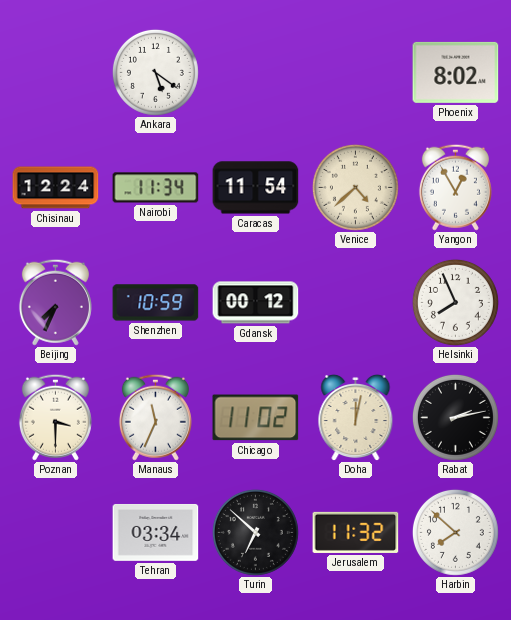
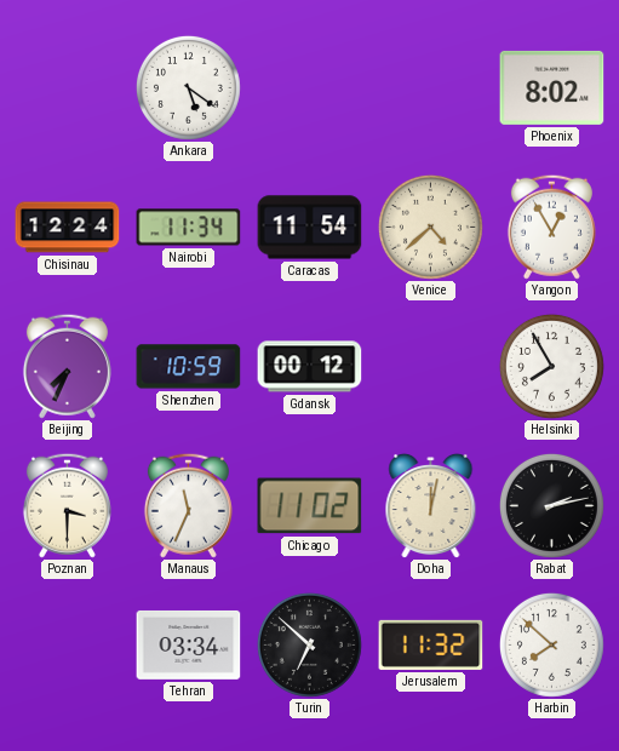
Helsinki: 7:56 -> 7:55
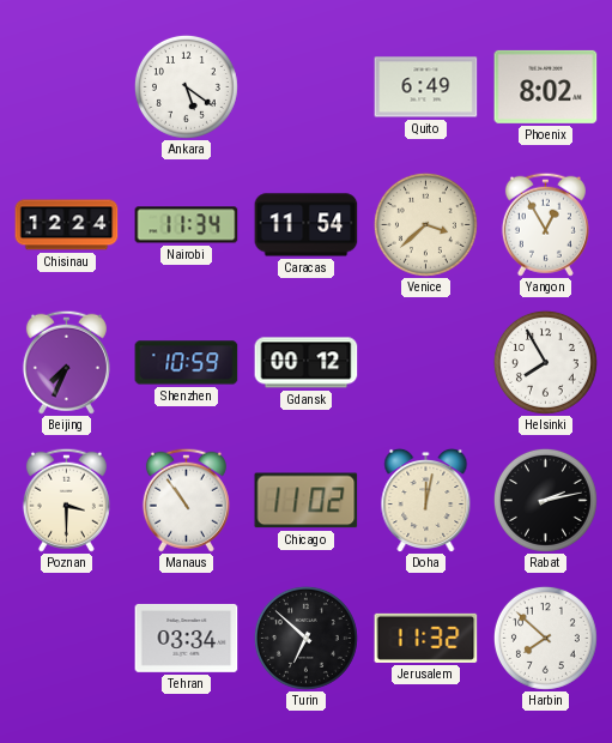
Quito: none -> 6:49
Venice: 4:38 -> 3:38
Manaus: 11:34 -> 10:54
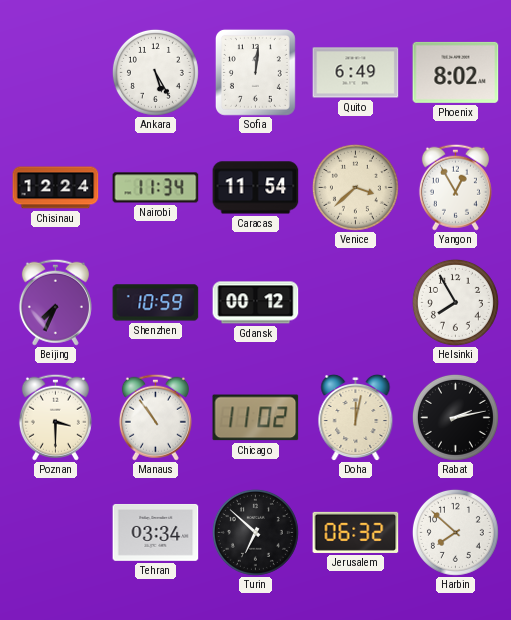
Ankara: 5:21 -> 5:25
Sofia: none -> 12:01
Jerusalem: 11:32 -> 06:32
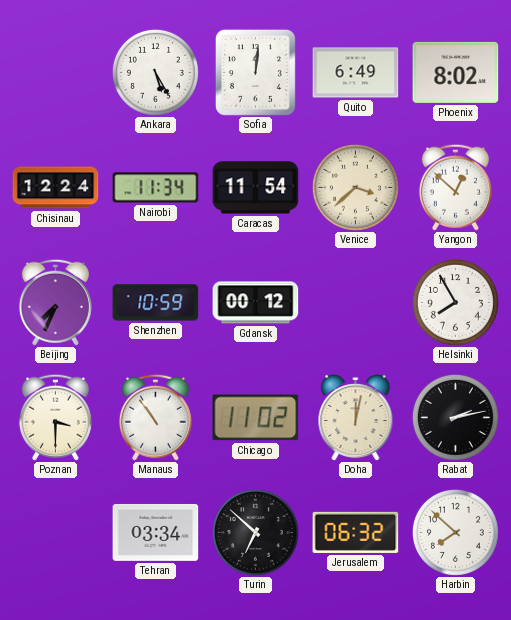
Yangon: 12:55 -> 12:52
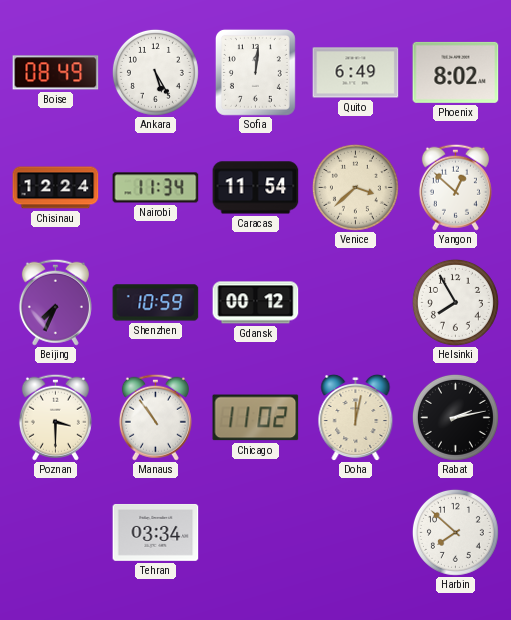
Boise: none -> 08:49
Turin: 6:52 -> none
Jerusalem: 06:32 -> none
